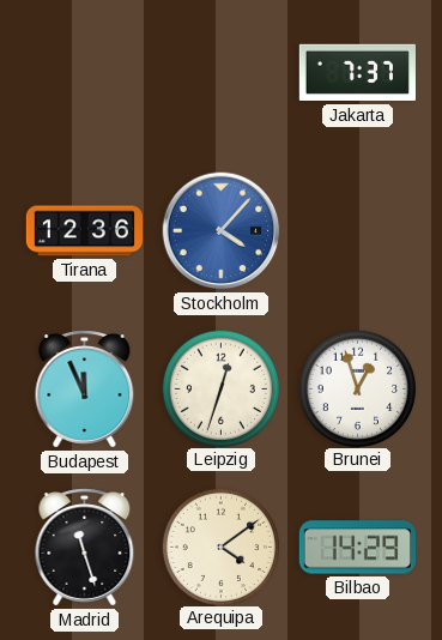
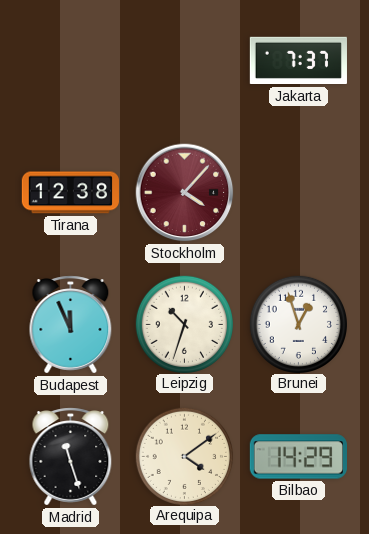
Tirana: 12:36 -> 12:38
Stockholm dial: blue -> burgundy
Leipzig: 12:33 -> 10:33
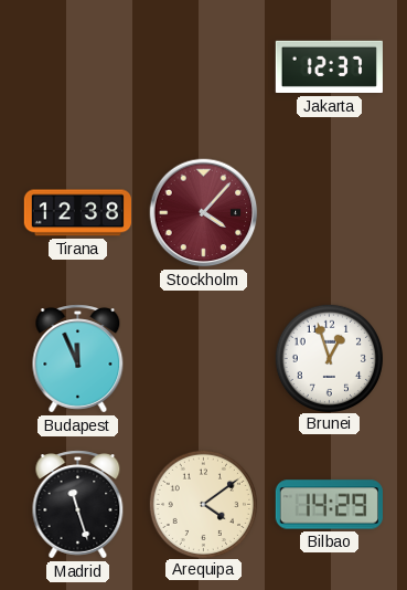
Jakarta: 7:37 -> 12:37
Leipzig: 10:33 -> none
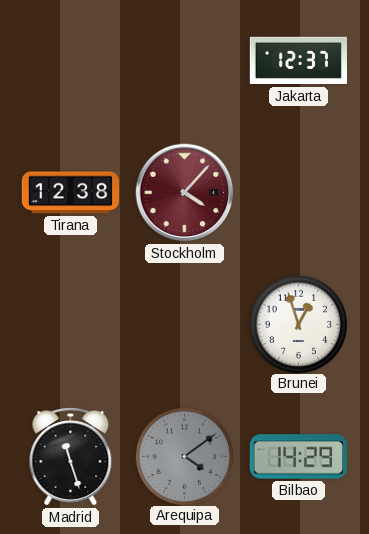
Budapest: 11:56 -> none
Arequipa dial: cream -> grey
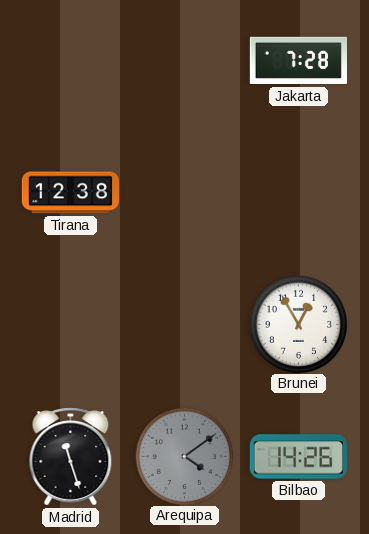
Jakarta: 12:37 -> 7:28
Stockholm: 4:07 -> none
Brunei: 12:57 -> 12:55
Bilbao: 14:29 -> 14:26
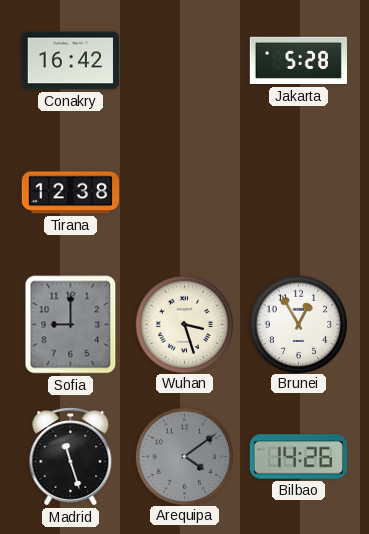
Conakry: none -> 16:42
Jakarta: 7:28 -> 5:28
Sofia: none -> 9:00
Wuhan: none -> 3:27
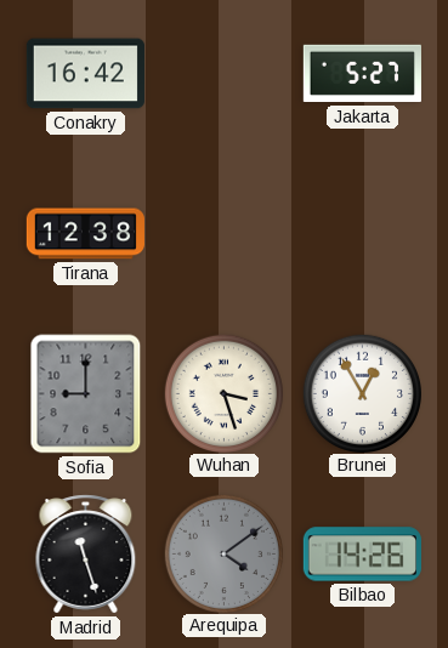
Jakarta: 5:28 -> 5:27
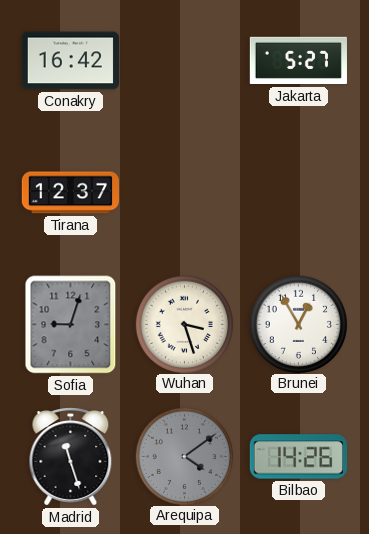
Tirana: 12:38 -> 12:37
Sofia: 9:00 -> 9:03
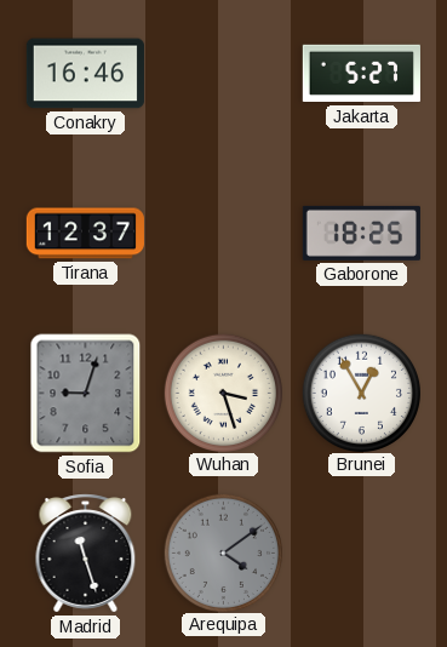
Conakry: 16:42 -> 16:46
Gaborone: none -> 18:25
Bilbao: 14:26 -> none
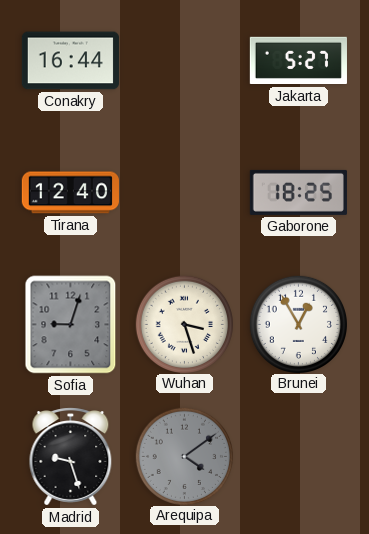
Conakry: 16:46 -> 16:44
Tirana: 12:37 -> 12:40
Madrid: 11:27 -> 9:27
